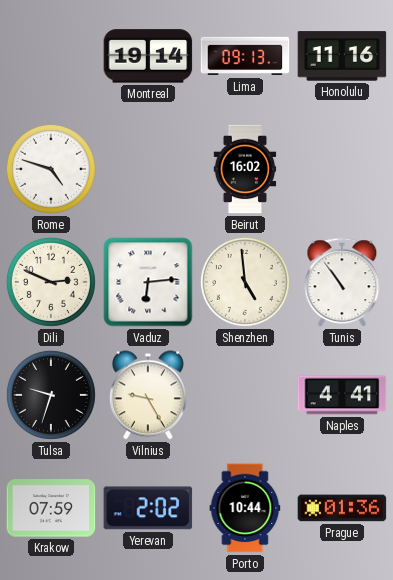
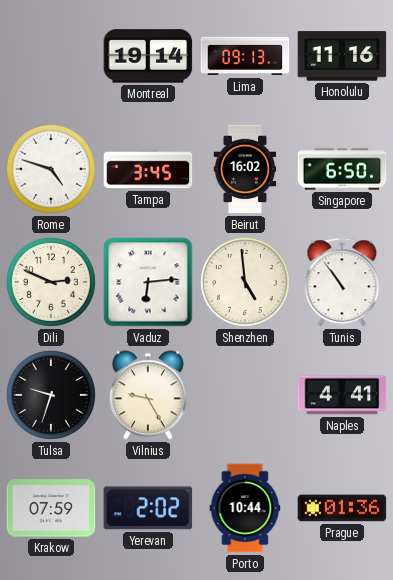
Tampa: none -> 3:45
Singapore: none -> 6:50
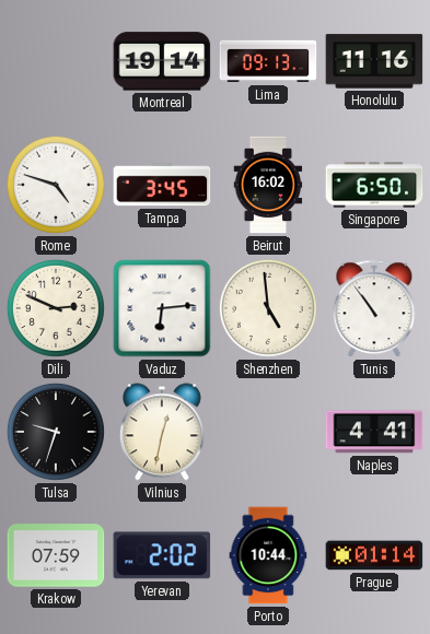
Vilnius: 9:25 -> 12:32
Prague: 01:36 -> 01:14
